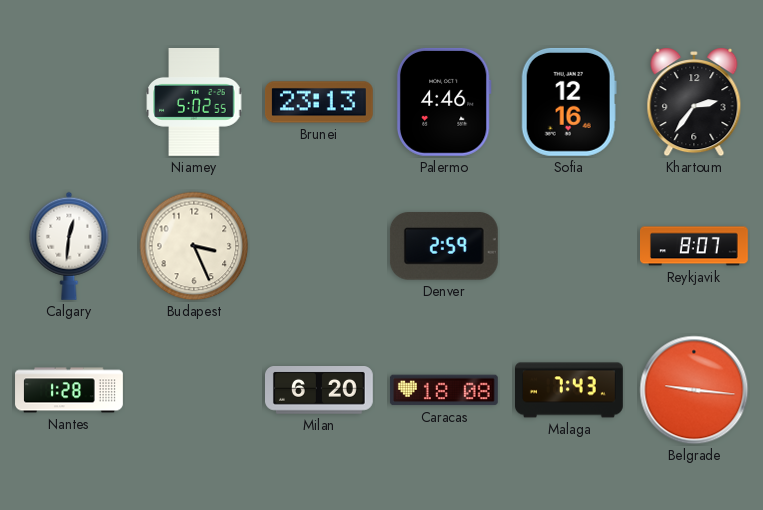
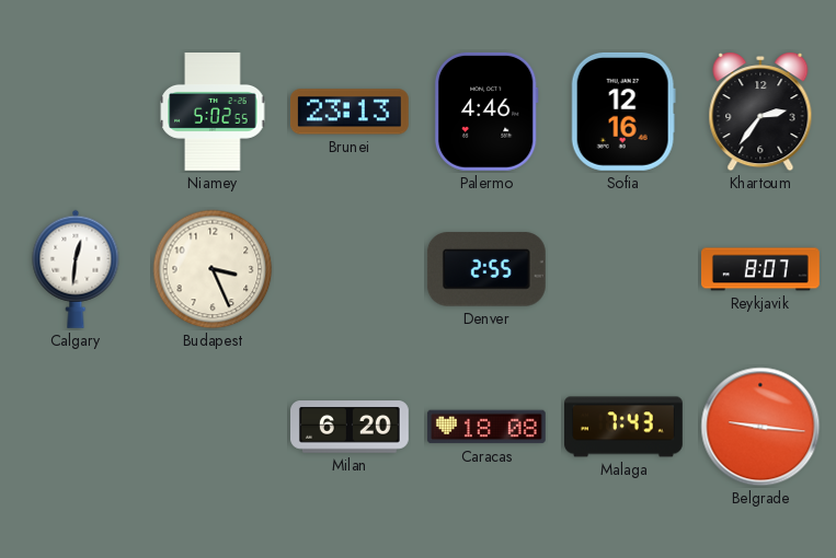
Denver: 2:59 -> 2:55
Nantes: 1:28 -> none
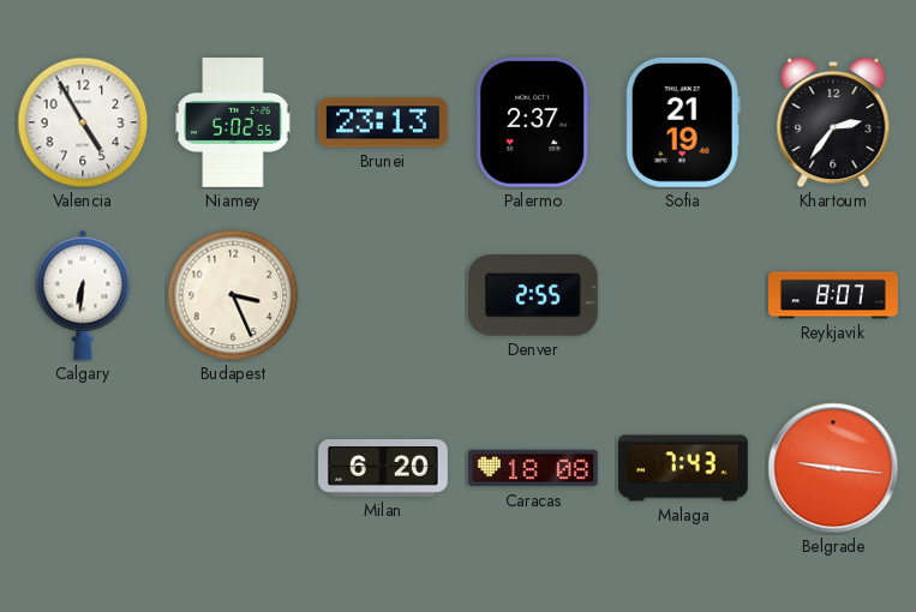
Valencia: none -> 4:55
Palermo: 4:46 -> 2:37
Sofia: 12:16 -> 21:19
Calgary: 12:31 -> 6:31
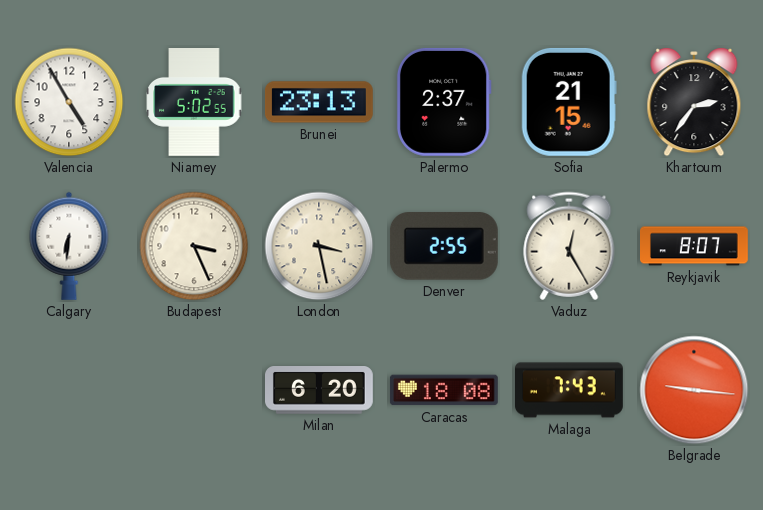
Sofia: 21:19 -> 21:15
London: none -> 3:28
Vaduz: none -> 12:25
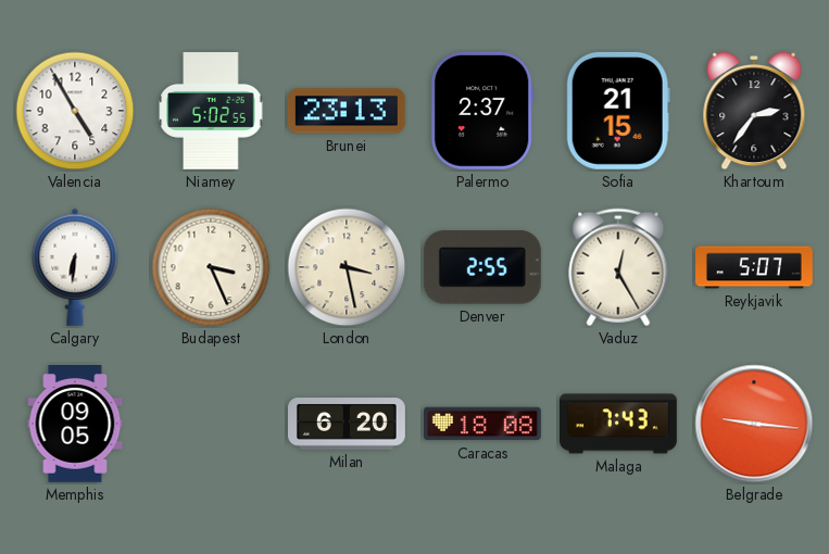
Reykjavik: 8:07 -> 5:07
Memphis: none -> 09:05
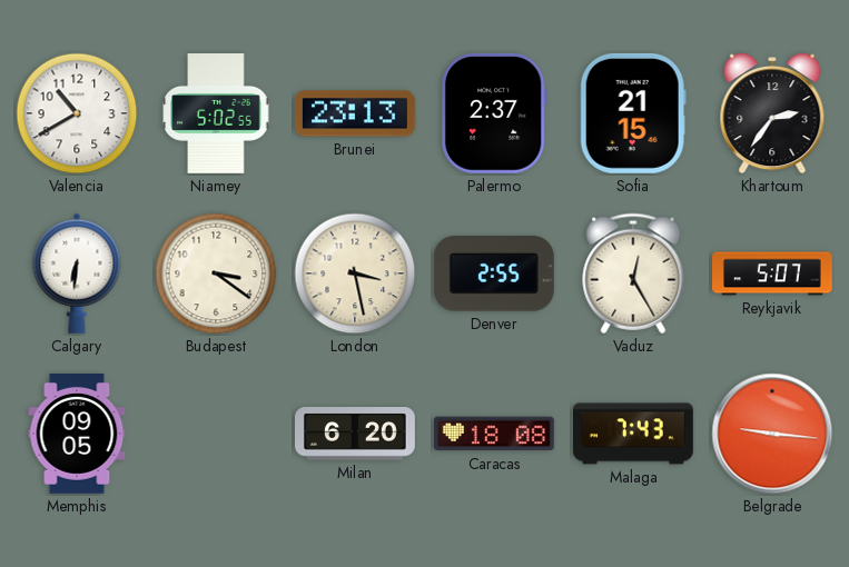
Valencia: 4:55 -> 10:40
Budapest: 3:26 -> 3:21
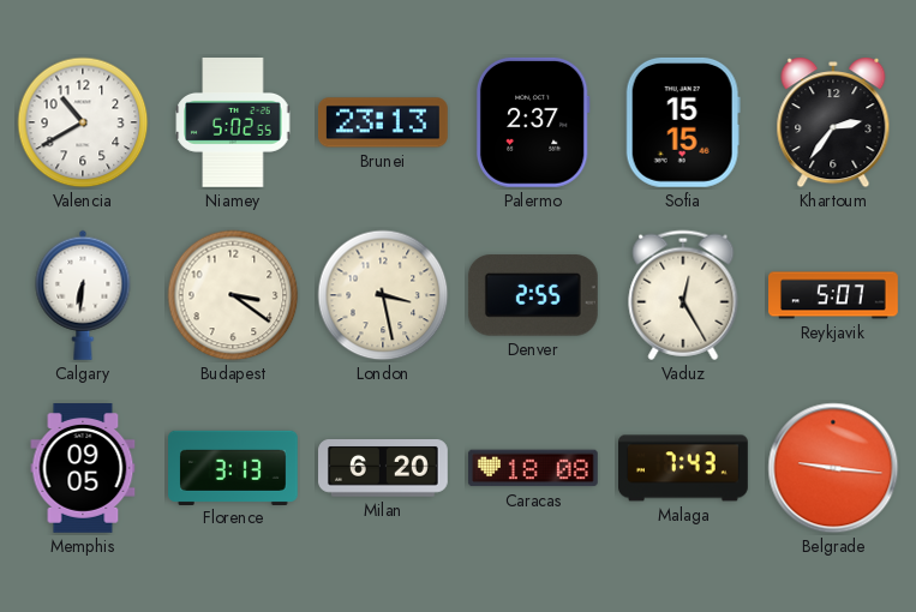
Sofia: 21:15 -> 15:15
Florence: none -> 3:13
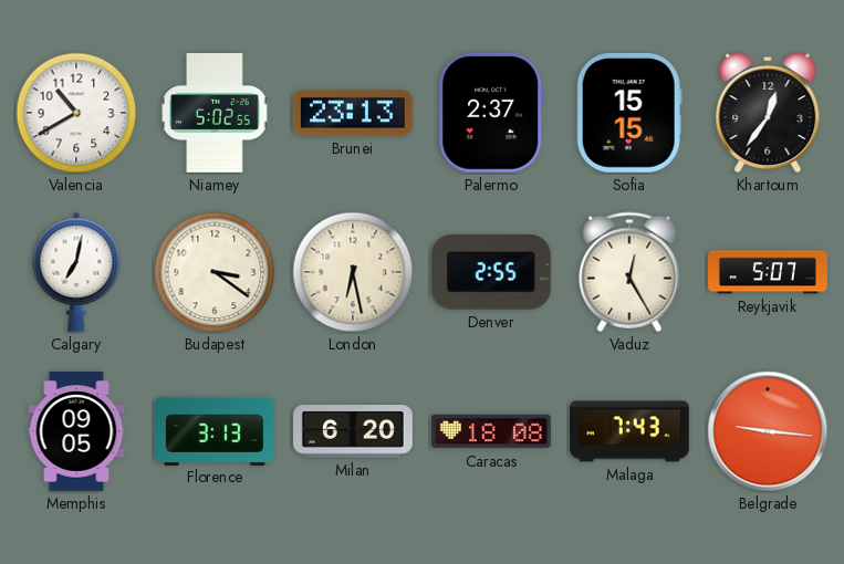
Khartoum: 2:36 -> 12:36
Calgary: 6:31 -> 7:02
London: 3:28 -> 6:28
